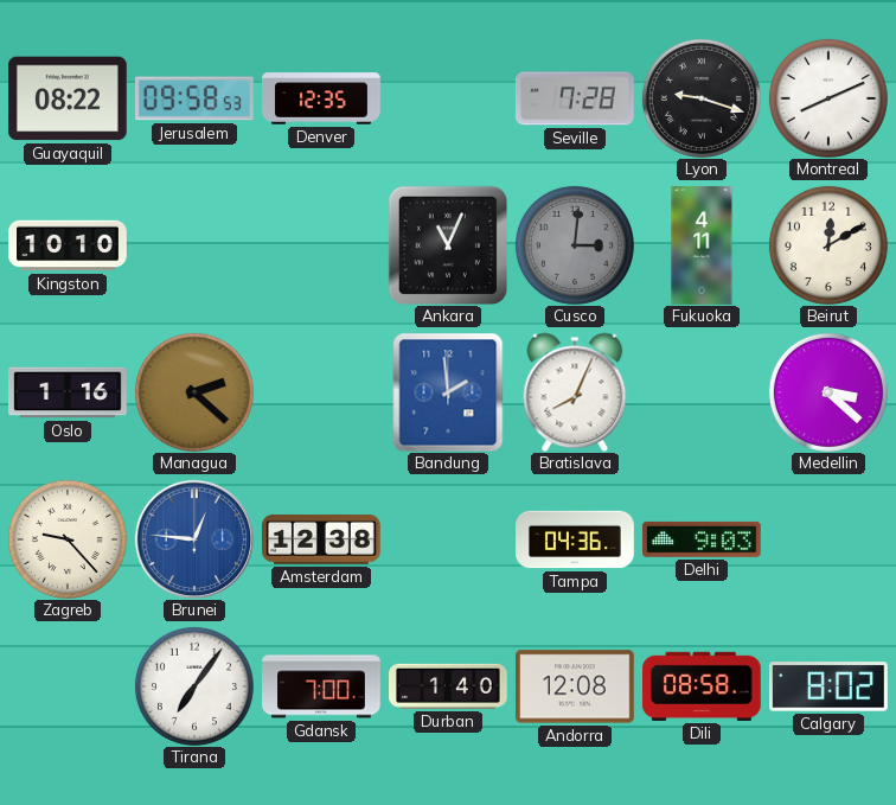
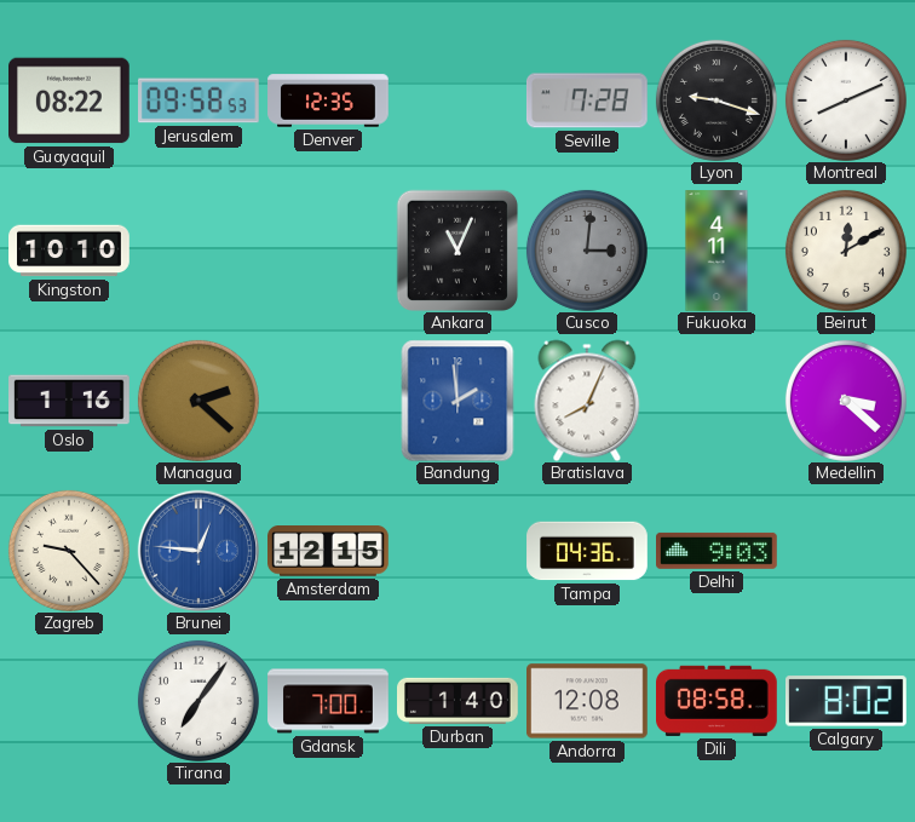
Amsterdam: 12:38 -> 12:15
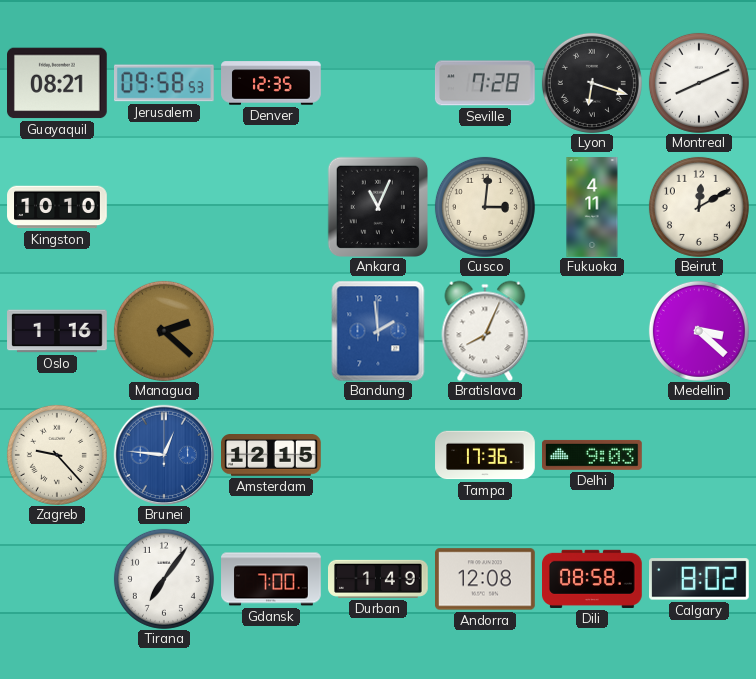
Guayaquil: 08:22 -> 08:21
Lyon: 9:18 -> 6:18
Cusco dial: grey -> cream
Tampa: 04:36 -> 17:36
Durban: 1:40 -> 1:49
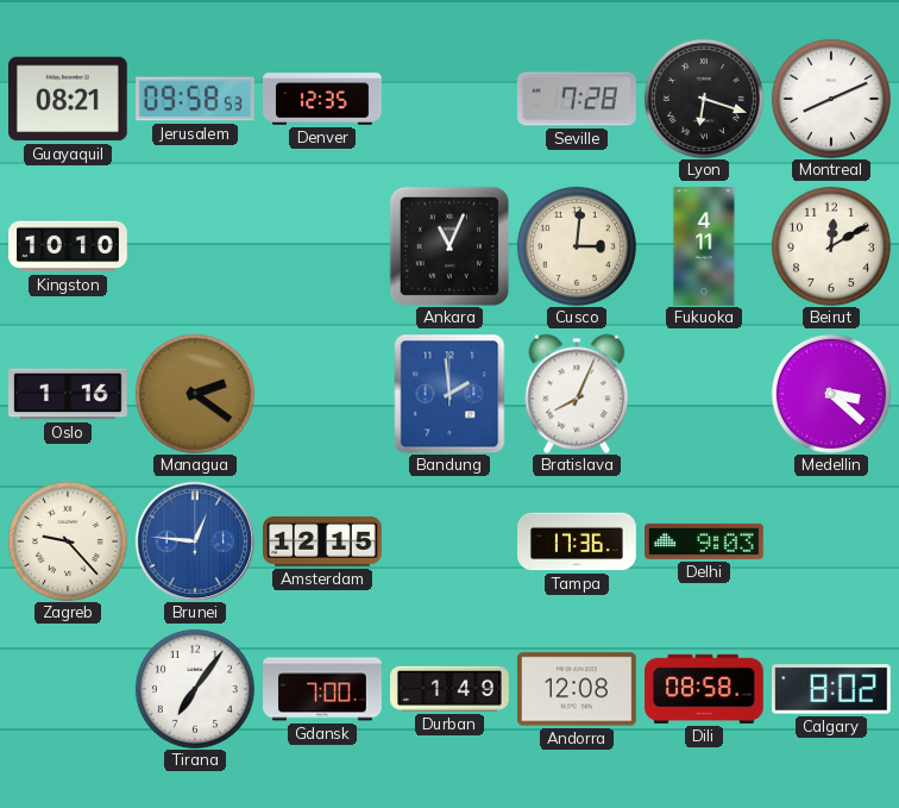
Managua: 2:22 -> 2:21
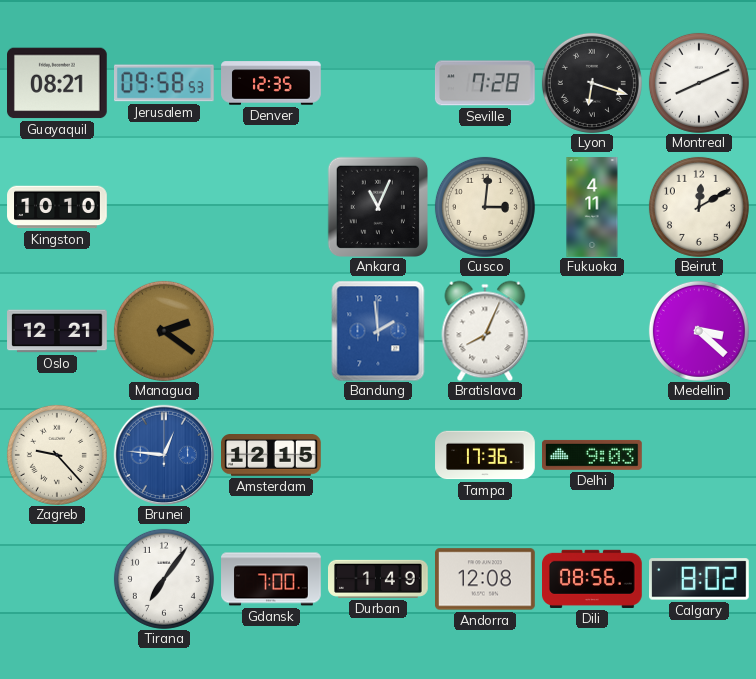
Oslo: 1:16 -> 12:21
Dili: 08:58 -> 08:56
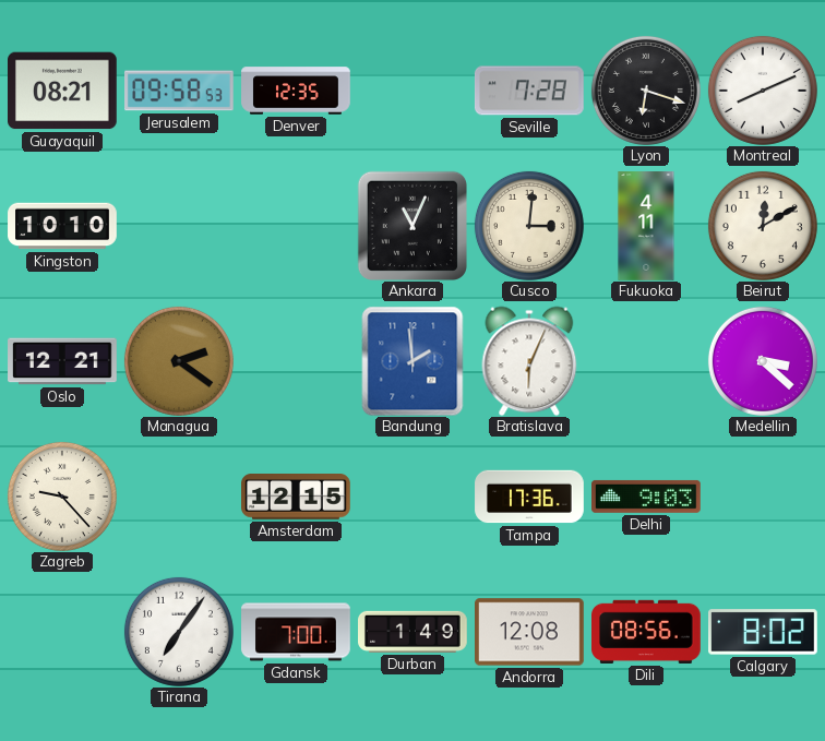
Bratislava: 8:04 -> 6:04
Brunei: 12:46 -> none
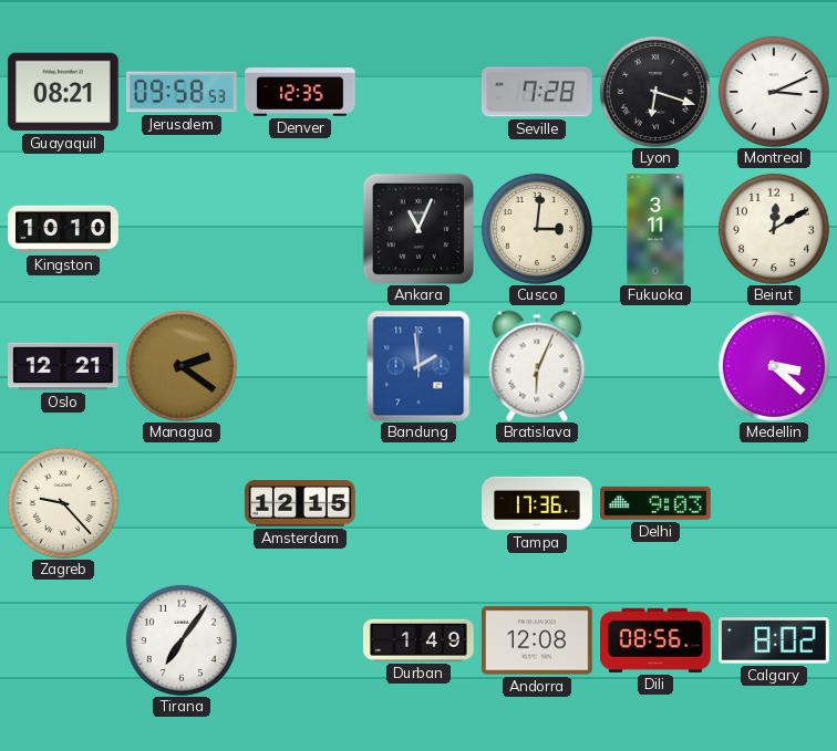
Montreal: 8:11 -> 3:11
Fukuoka: 4:11 -> 3:11
Gdansk: 7:00 -> none
